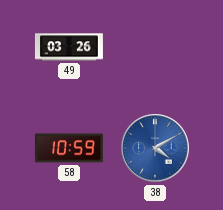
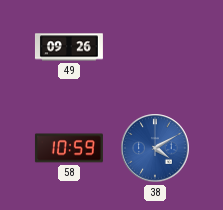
49: 03:26 -> 09:26
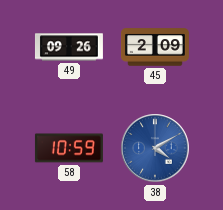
45: none -> 2:09
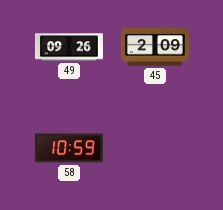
38: 4:10 -> none
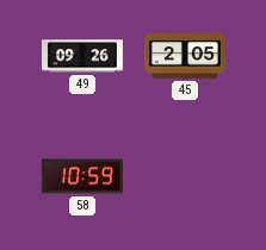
45: 2:09 -> 2:05
